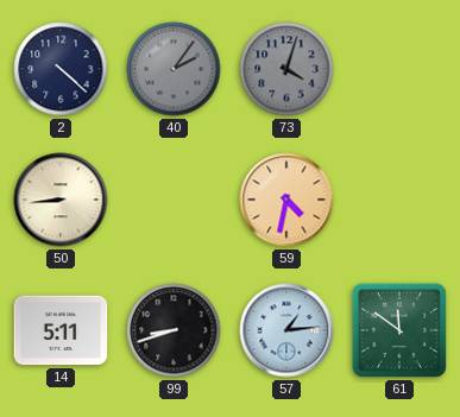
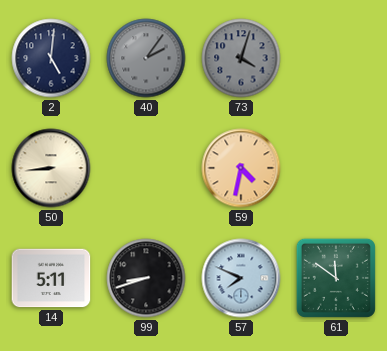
2: 4:22 -> 5:01
57: 1:14 -> 7:49
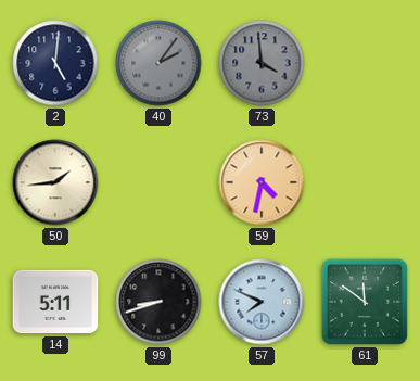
73: 4:03 -> 3:59
50: 8:44 -> 1:44
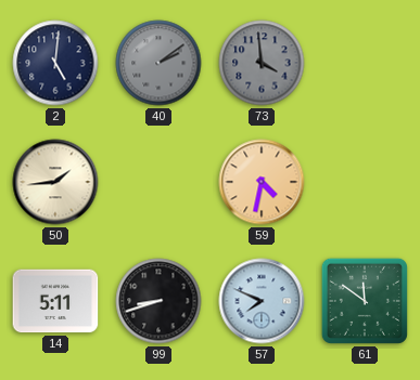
40: 2:06 -> 2:09
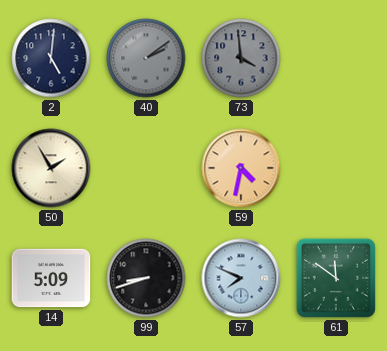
50: 1:44 -> 1:55
14: 5:11 -> 5:09
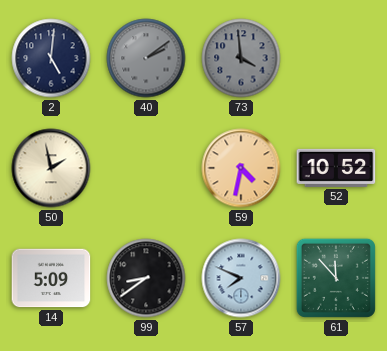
50: 1:55 -> 1:58
52: none -> 10:52
99: 8:42 -> 8:39
61: 11:51 -> 11:53
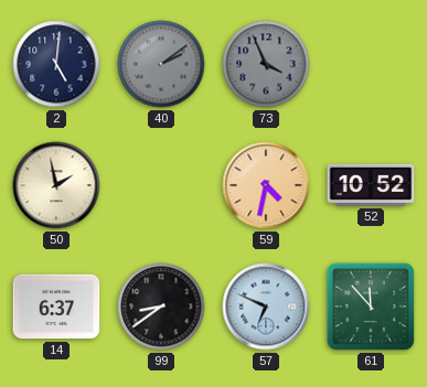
73: 3:59 -> 3:56
14: 5:09 -> 6:37
57: 7:49 -> 6:49
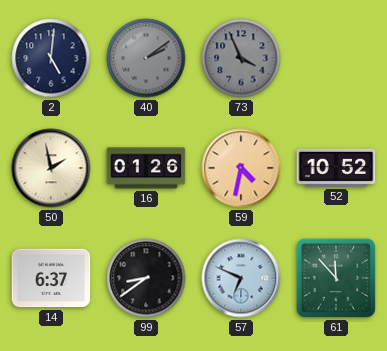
16: none -> 01:26
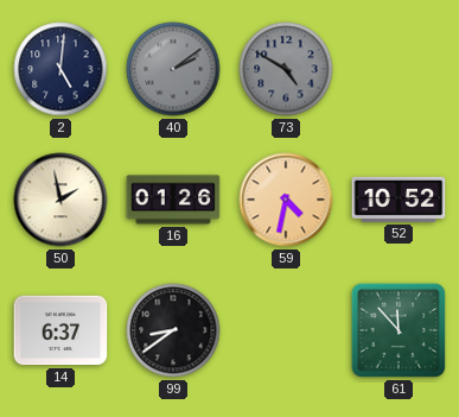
73: 3:56 -> 4:50
57: 6:49 -> none
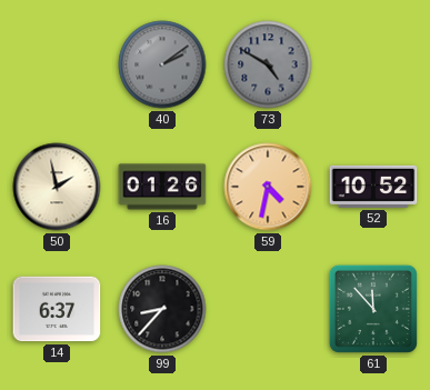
2: 5:01 -> none
99: 8:39 -> 8:37
